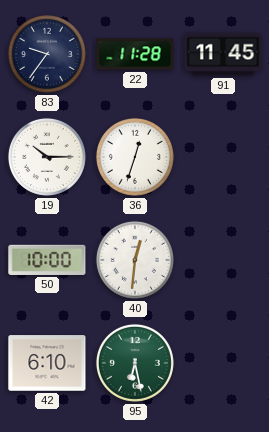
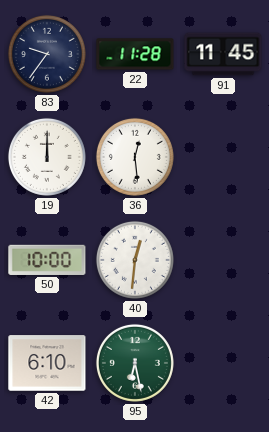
19: 10:15 -> 12:00
36: 12:33 -> 12:29
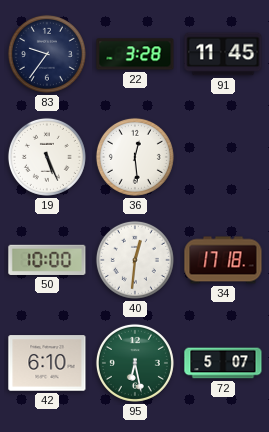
22: 11:28 -> 3:28
19: 12:00 -> 5:26
34: none -> 17:18
72: none -> 5:07
